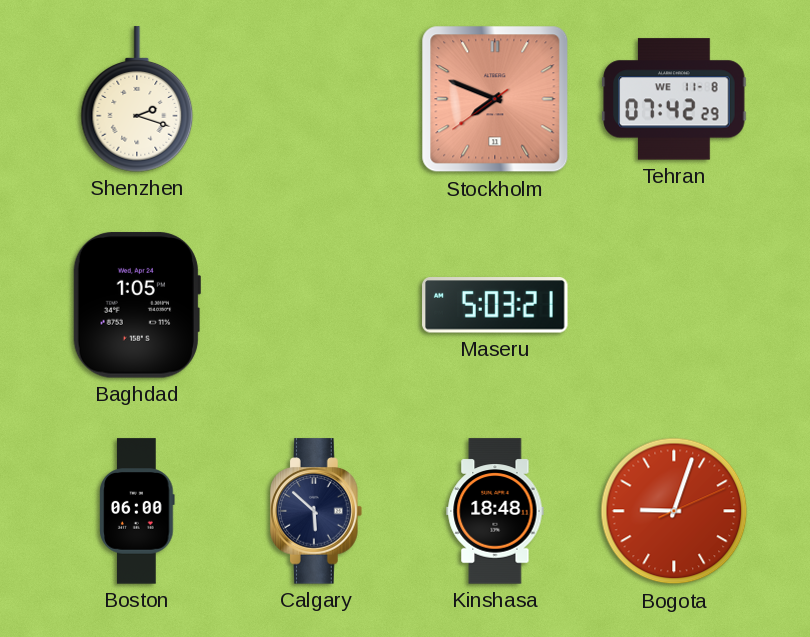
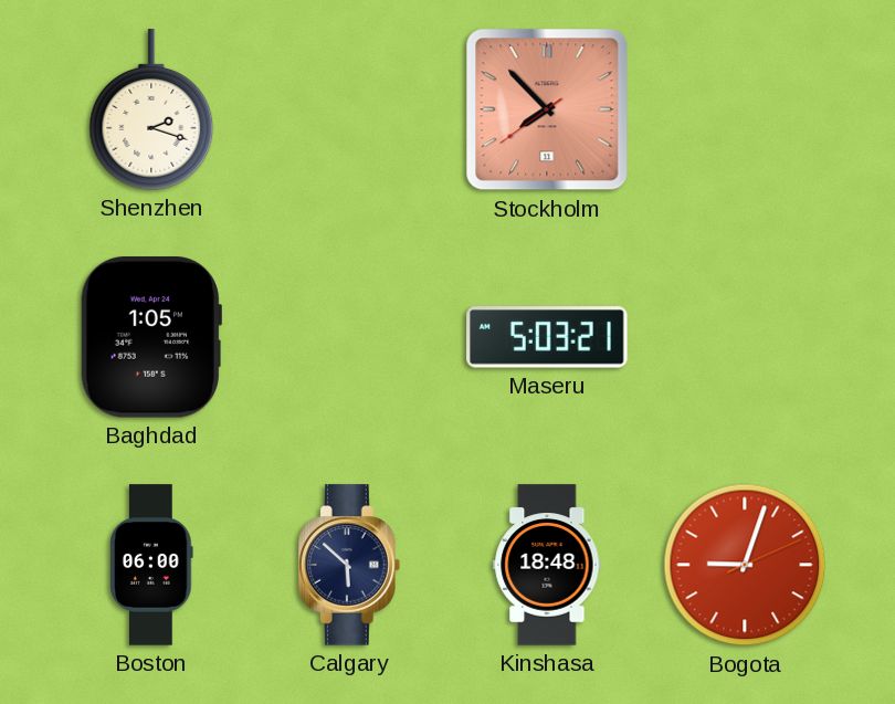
Stockholm: 7:48 -> 7:52
Tehran: 07:42 -> none
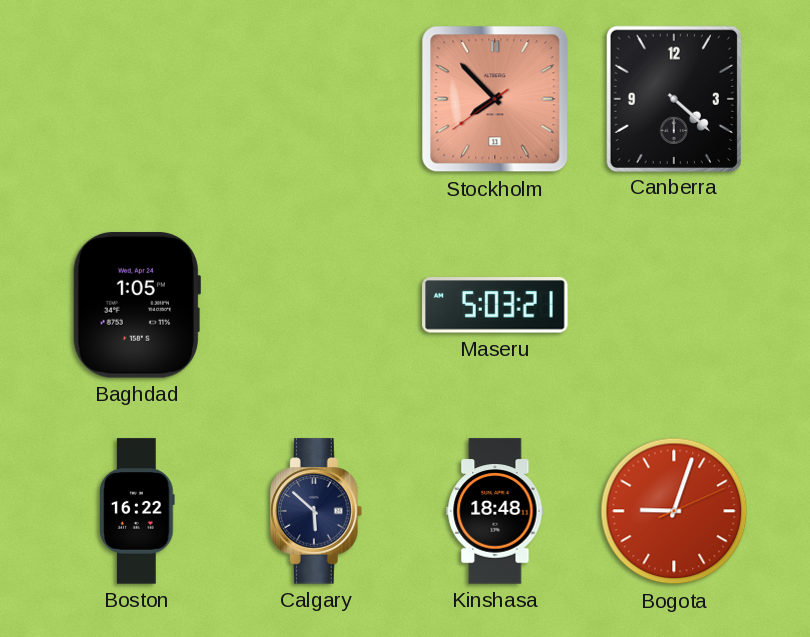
Shenzhen: 2:18 -> none
Canberra: none -> 4:22
Boston: 06:00 -> 16:22
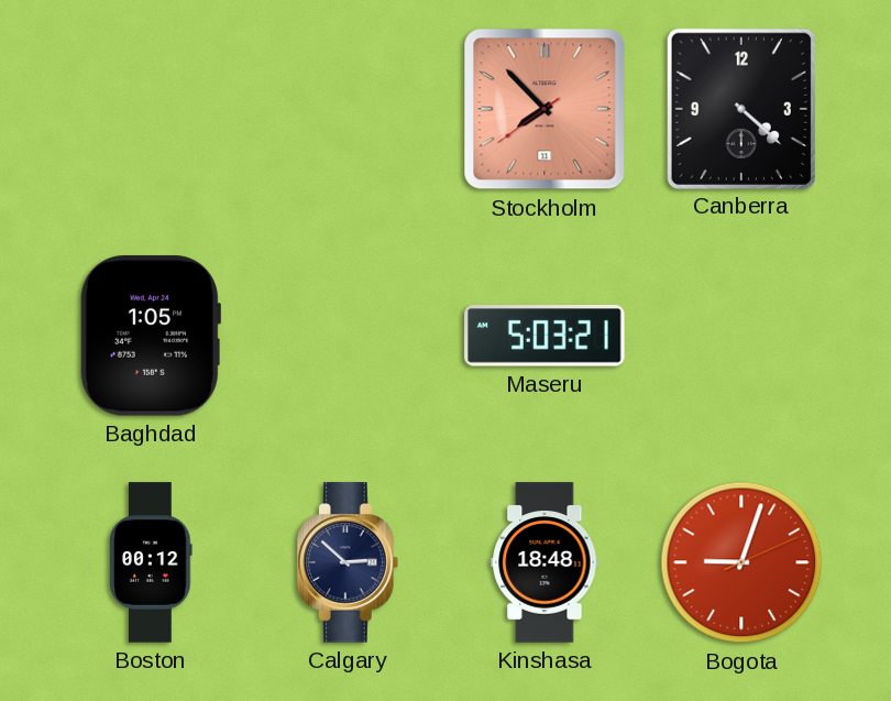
Boston: 16:22 -> 00:12
Calgary: 5:52 -> 2:52
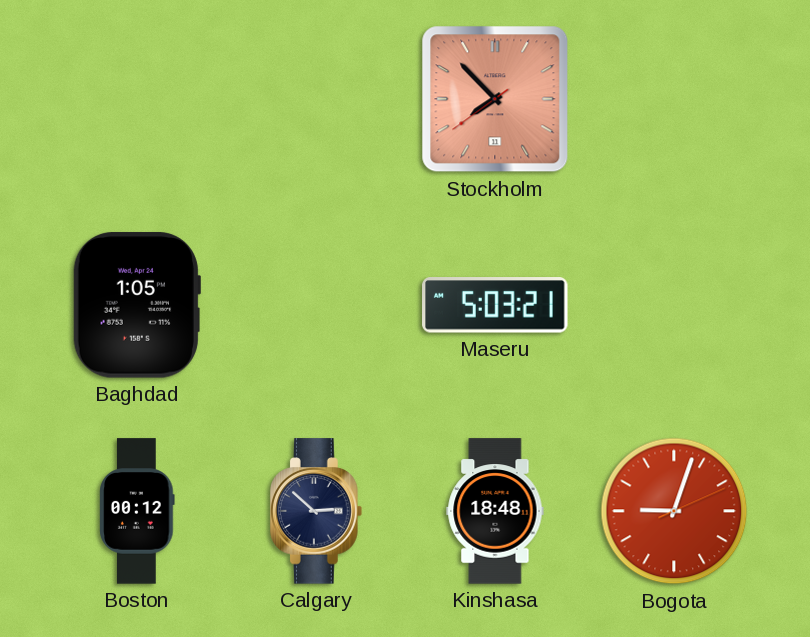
Canberra: 4:22 -> none
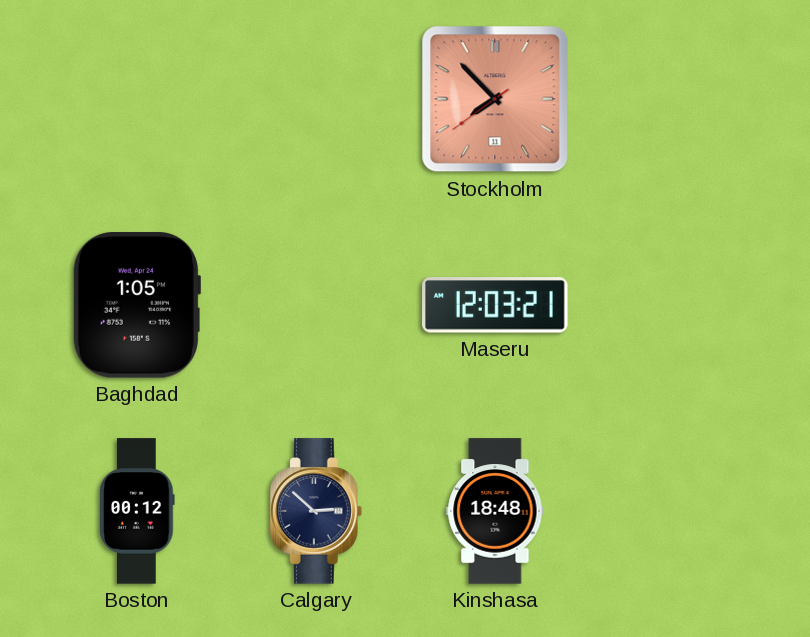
Maseru: 5:03 -> 12:03
Bogota: 9:03 -> none
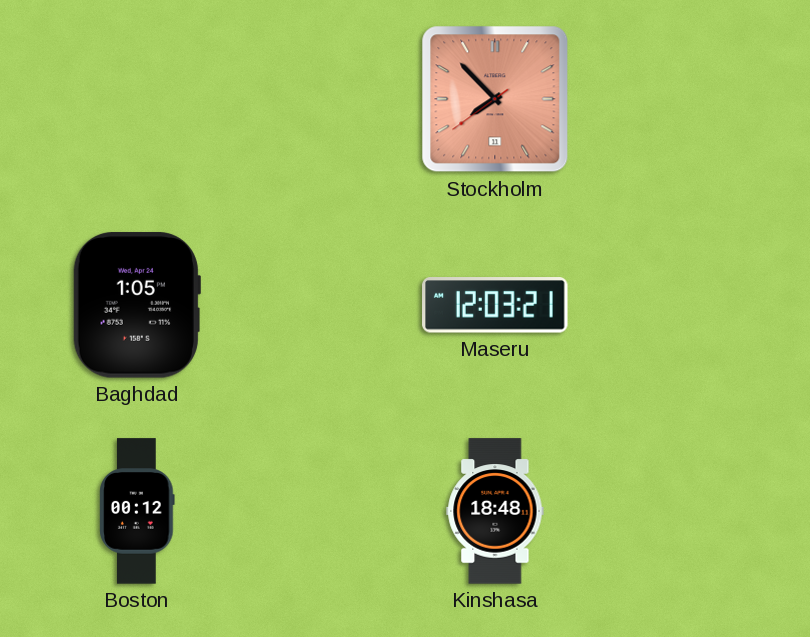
Calgary: 2:52 -> none
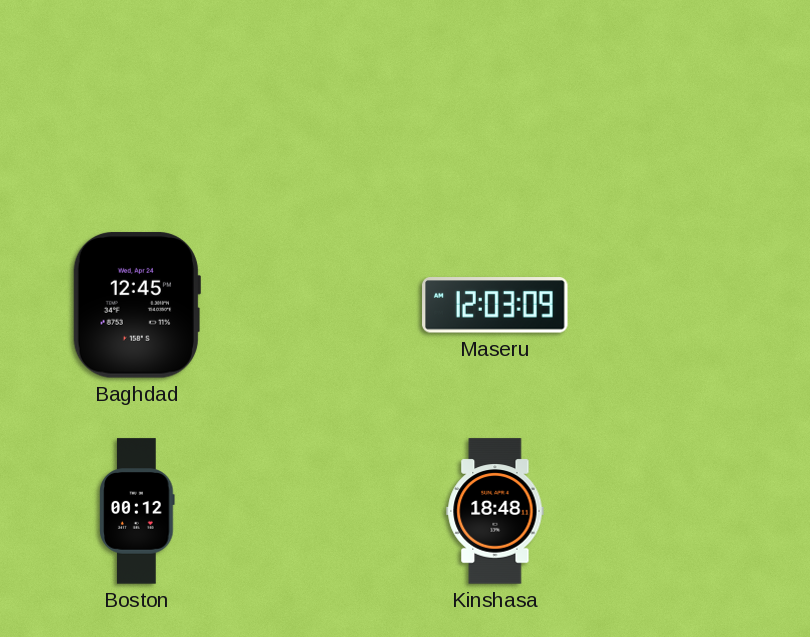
Stockholm: 7:52 -> none
Baghdad: 1:05 -> 12:45
Maseru: 12:03:21 -> 12:03:09
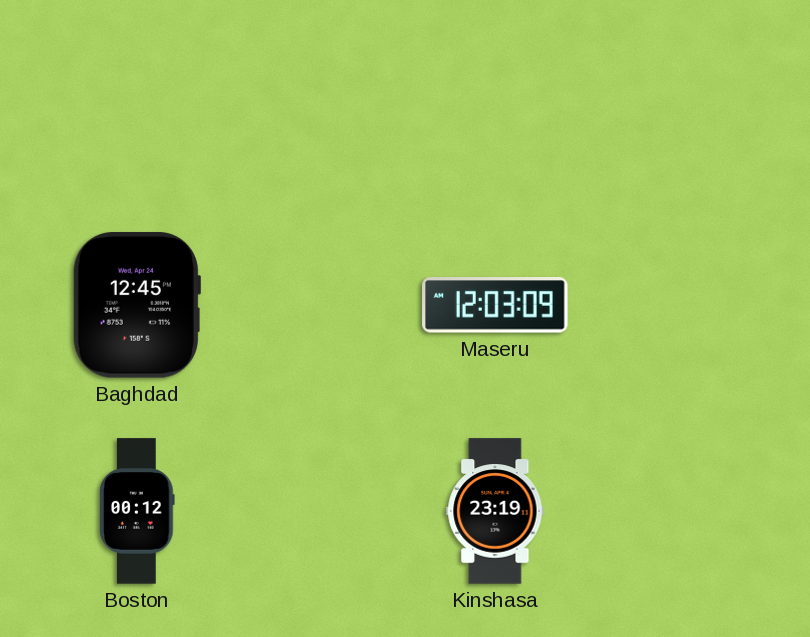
Kinshasa: 18:48 -> 23:19
